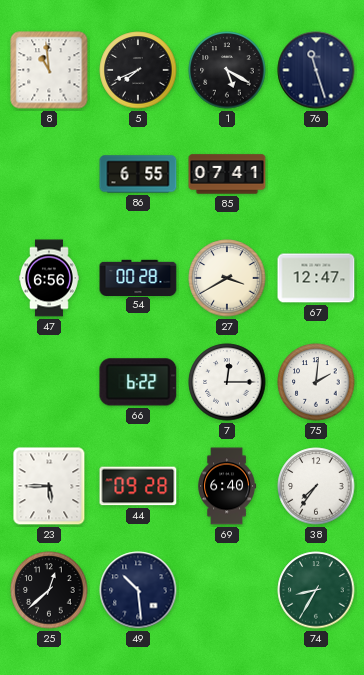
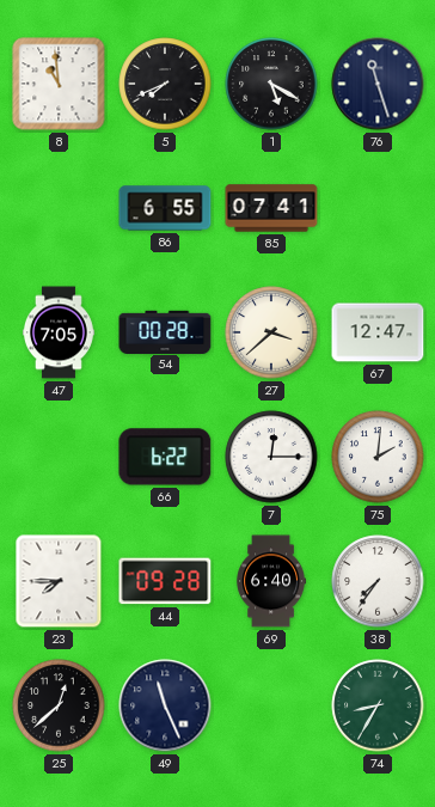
47: 6:56 -> 7:05
27: 3:40 -> 3:38
23: 5:45 -> 7:45
49: 10:29 -> 11:26
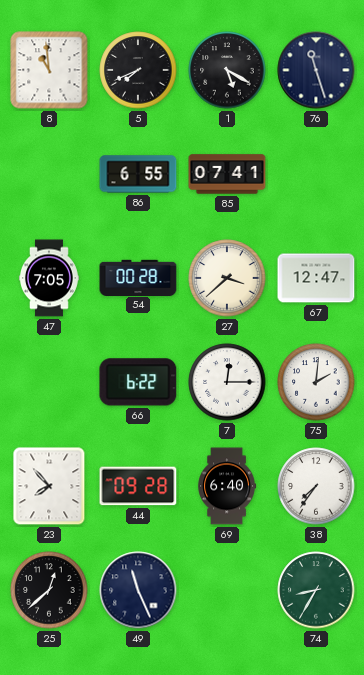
23: 7:45 -> 7:53
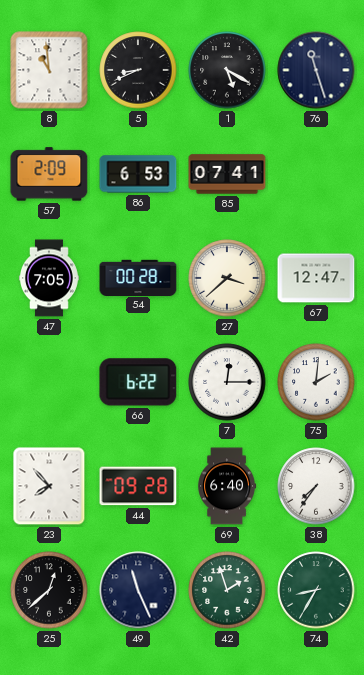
5: 7:41 -> 8:41
57: none -> 2:09
86: 6:55 -> 6:53
42: none -> 1:57
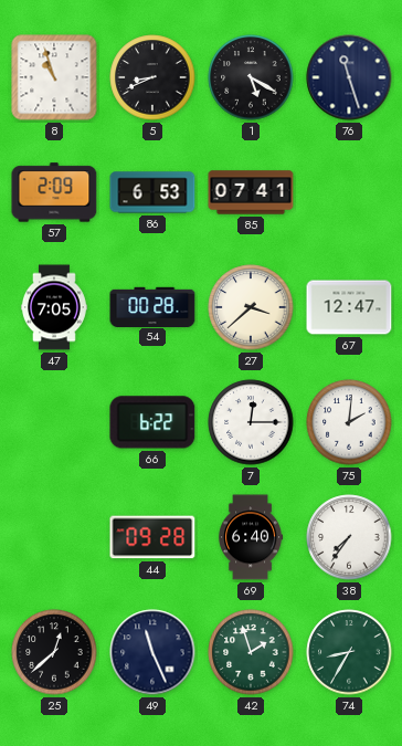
8: 10:59 -> 10:57
23: 7:53 -> none
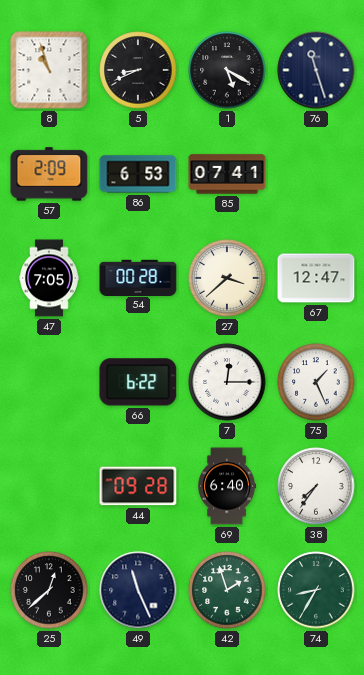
75: 2:01 -> 1:26
